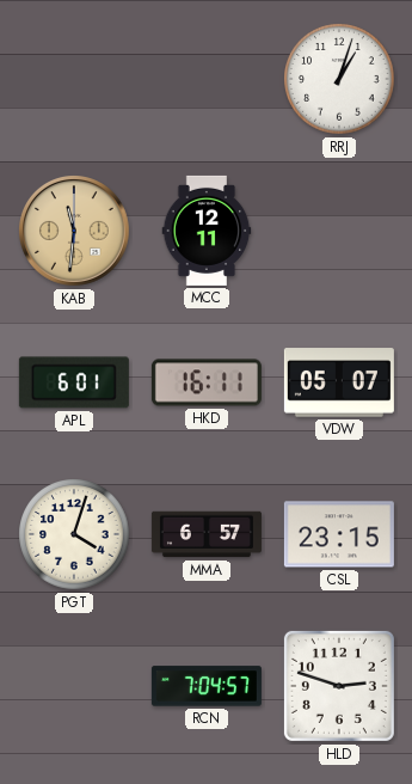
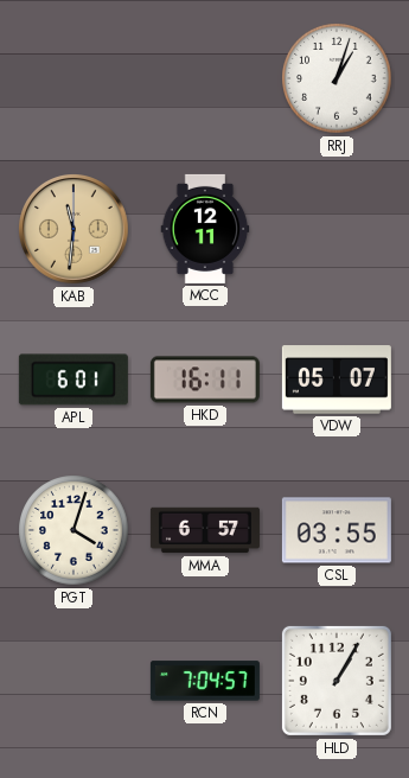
CSL: 23:15 -> 03:55
HLD: 2:48 -> 1:05
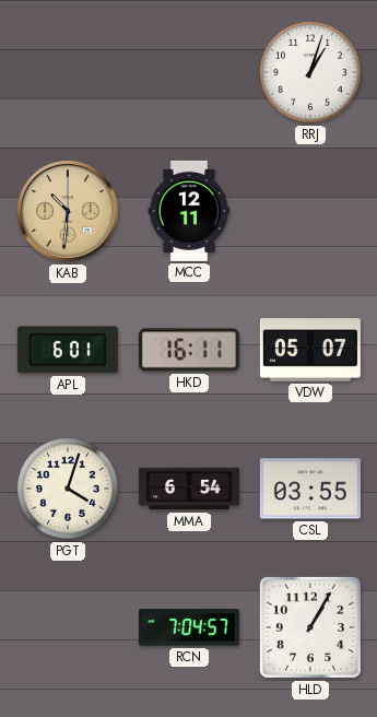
KAB: 11:31 -> 10:31
MMA: 6:57 -> 6:54
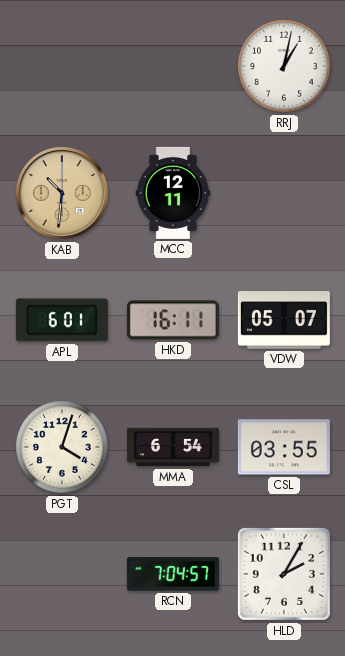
RRJ: 1:03 -> 1:02
HLD: 1:05 -> 2:05
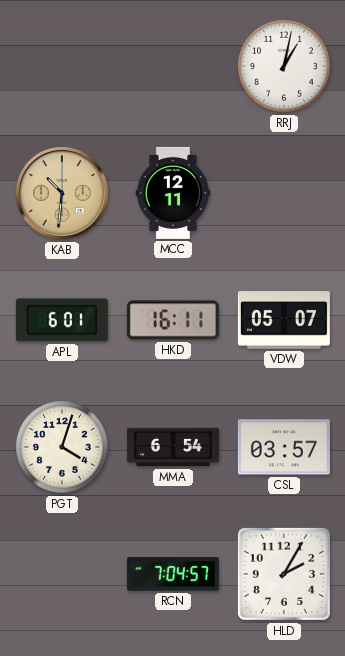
CSL: 03:55 -> 03:57
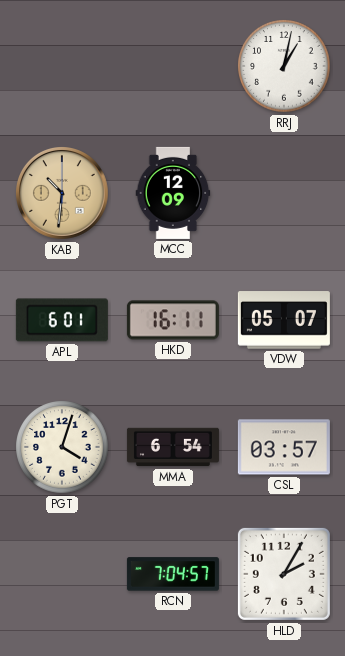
MCC: 12:11 -> 12:09
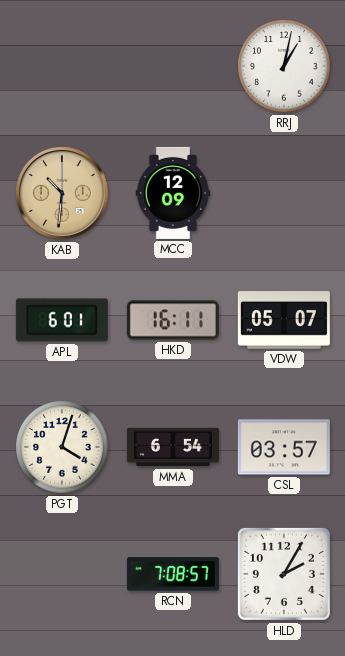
RCN: 7:04 -> 7:08
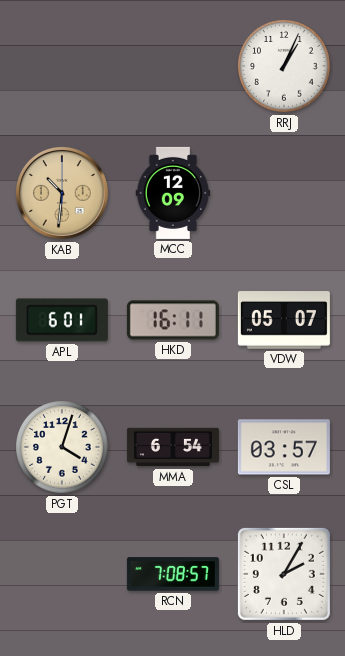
RRJ: 1:02 -> 1:04
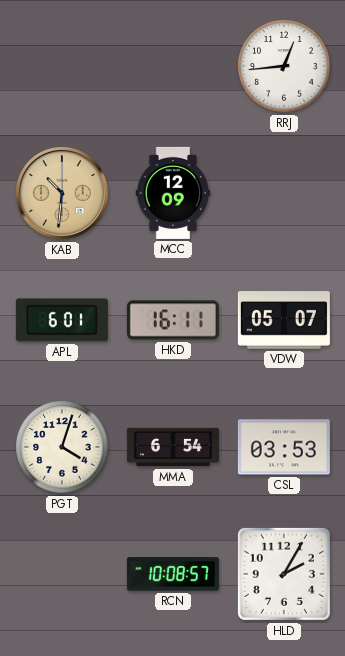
RRJ: 1:04 -> 12:44
CSL: 03:57 -> 03:53
RCN: 7:08 -> 10:08
